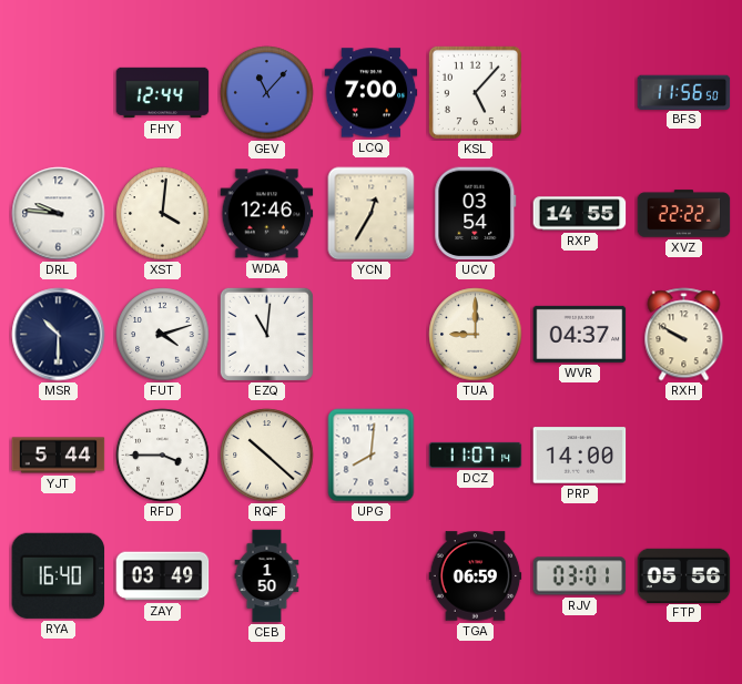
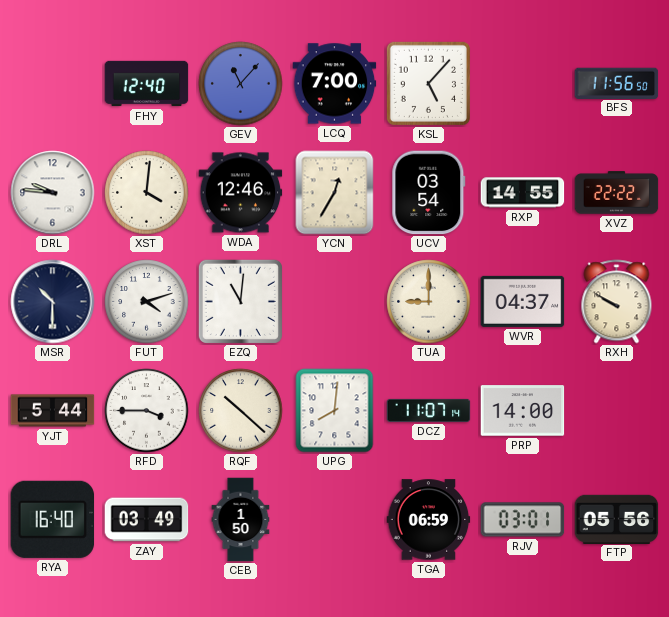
FHY: 12:44 -> 12:40
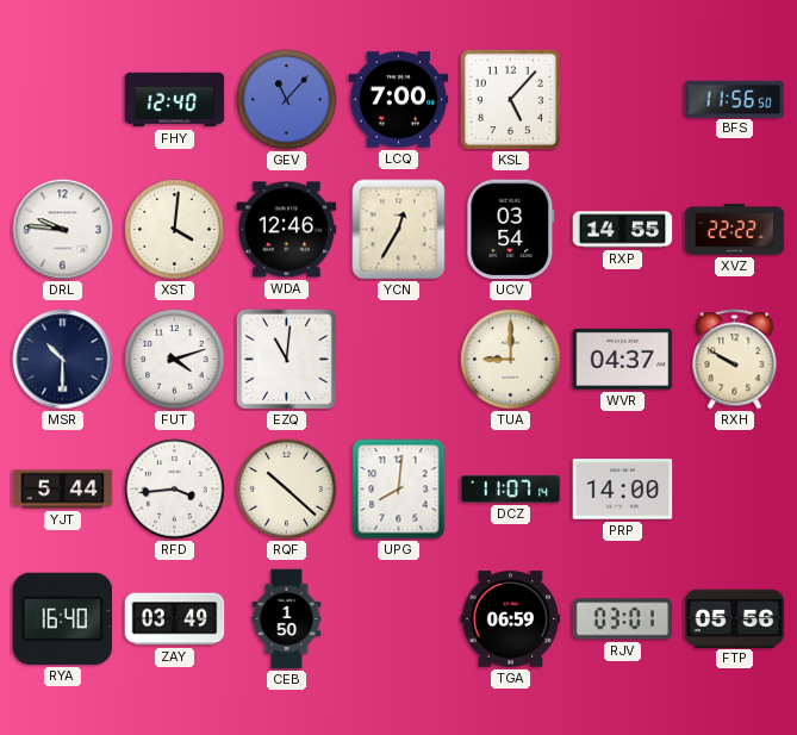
RFD: 3:45 -> 3:44
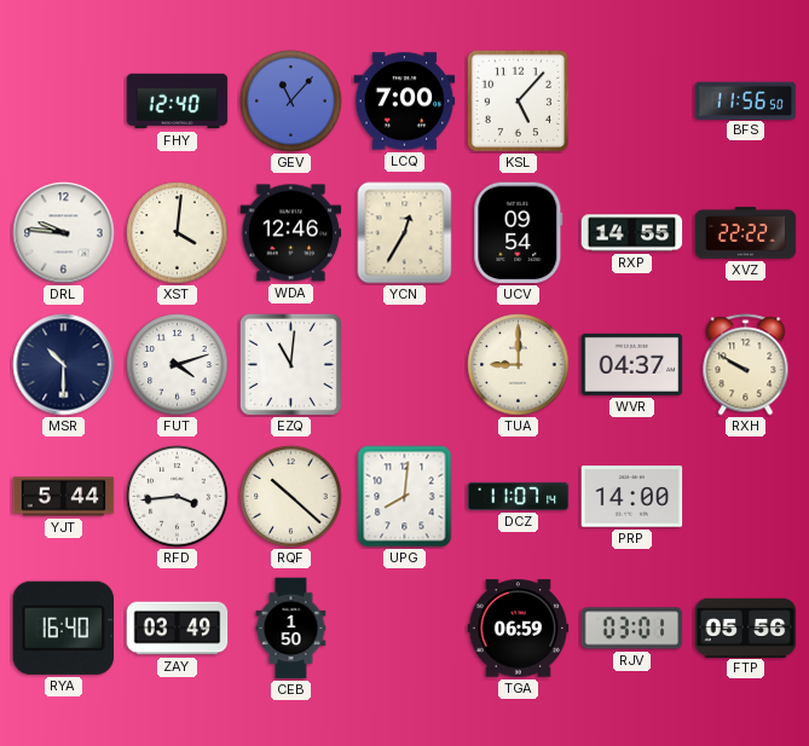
UCV: 03:54 -> 09:54
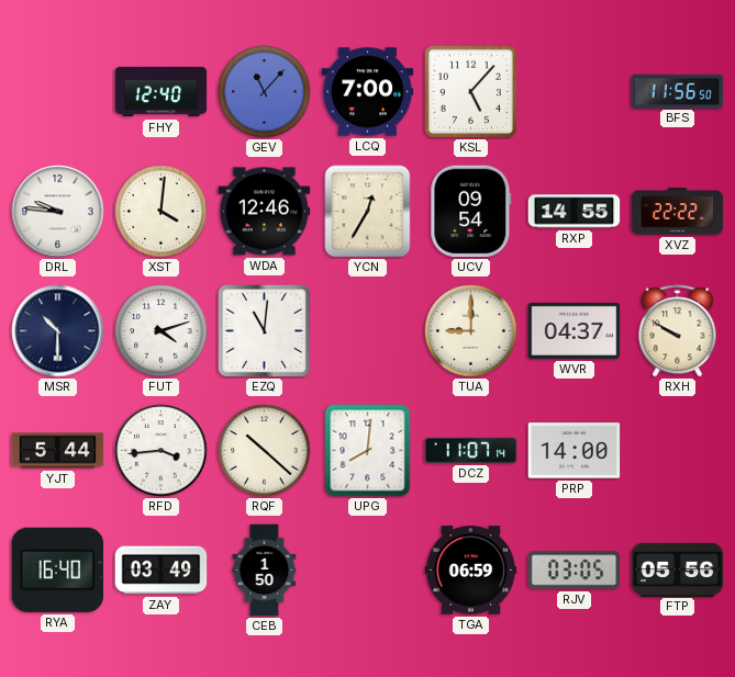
RJV: 03:01 -> 03:05
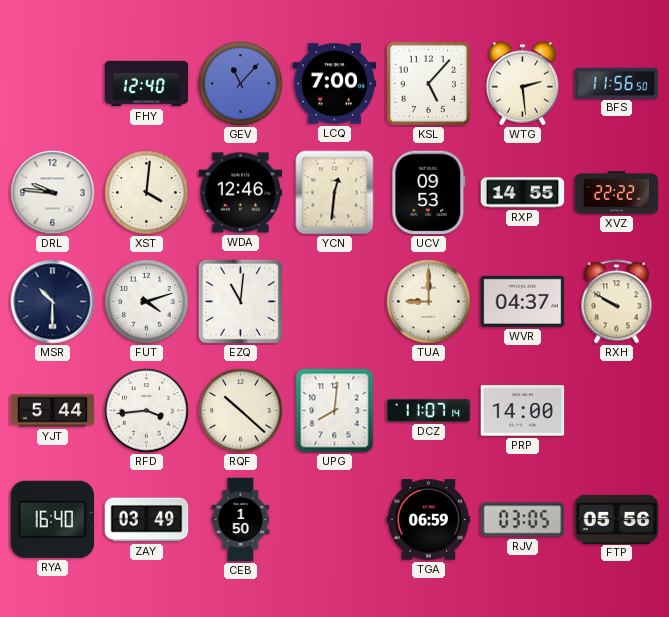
WTG: none -> 2:29
YCN: 12:35 -> 12:31
UCV: 09:54 -> 09:53
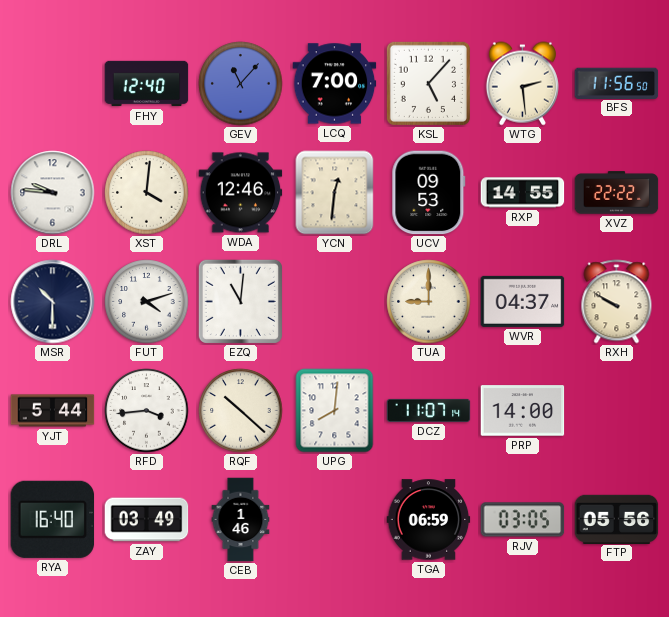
CEB: 1:50 -> 1:46
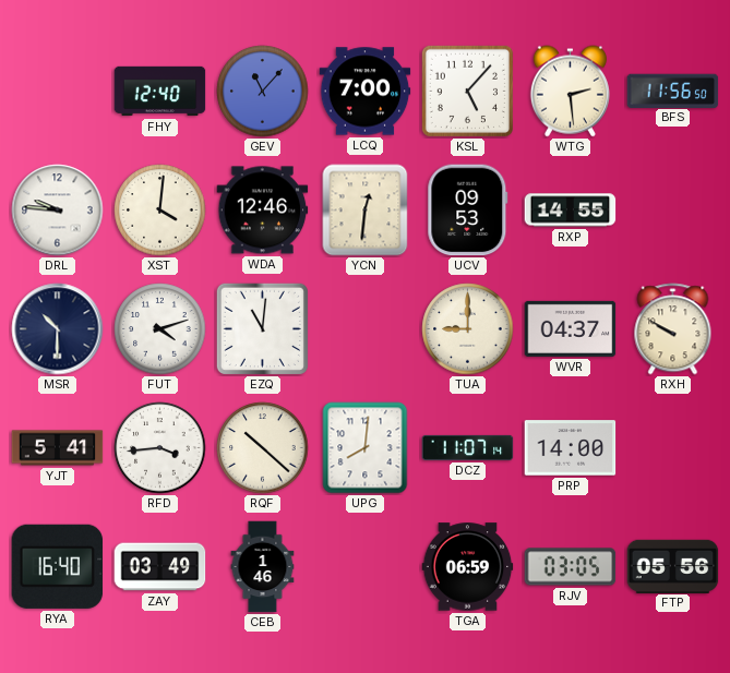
XVZ: 22:22 -> none
YJT: 5:44 -> 5:41
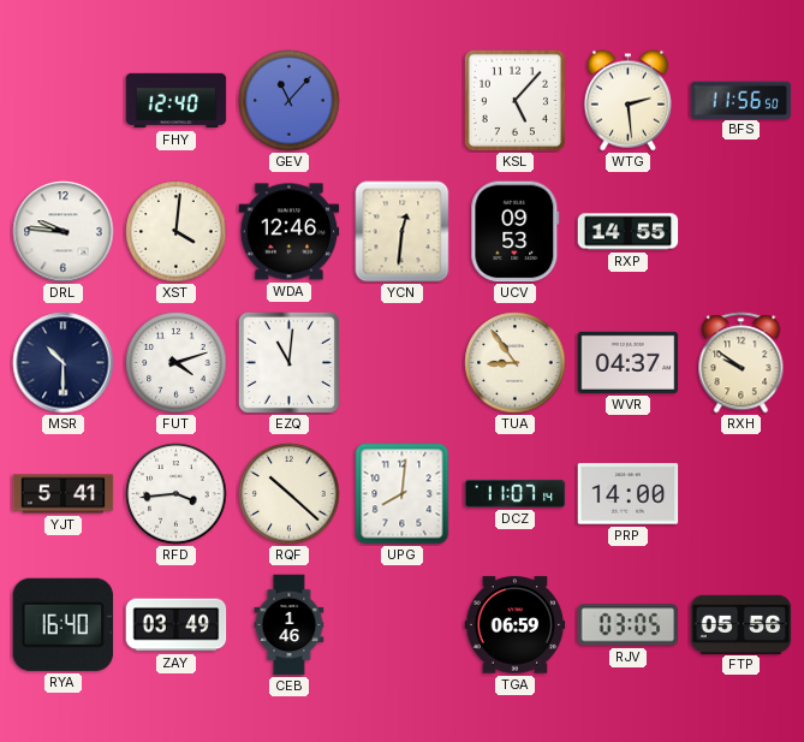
LCQ: 7:00 -> none
TUA: 9:00 -> 8:54
RXH: 9:50 -> 9:51
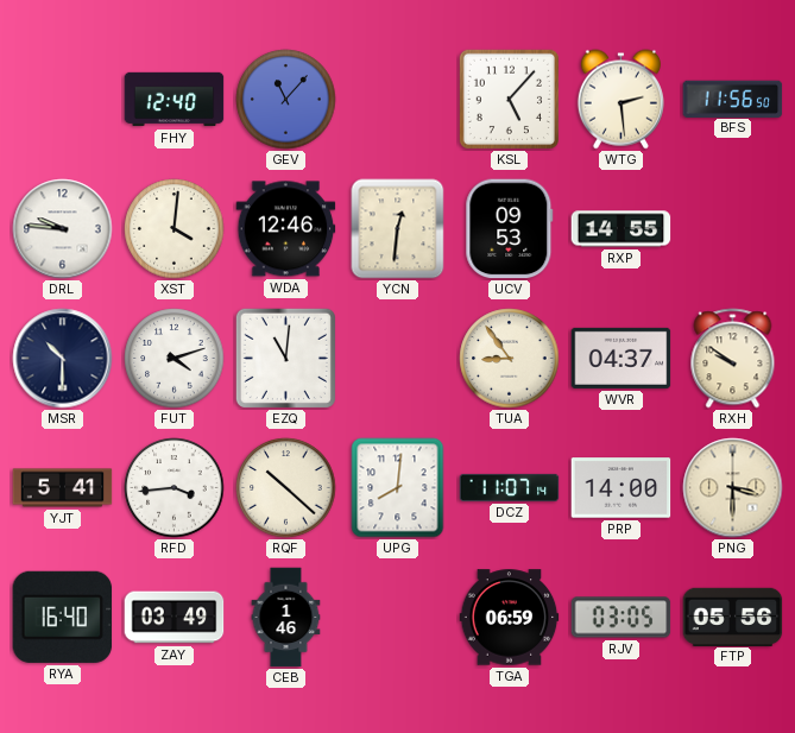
PNG: none -> 3:30
